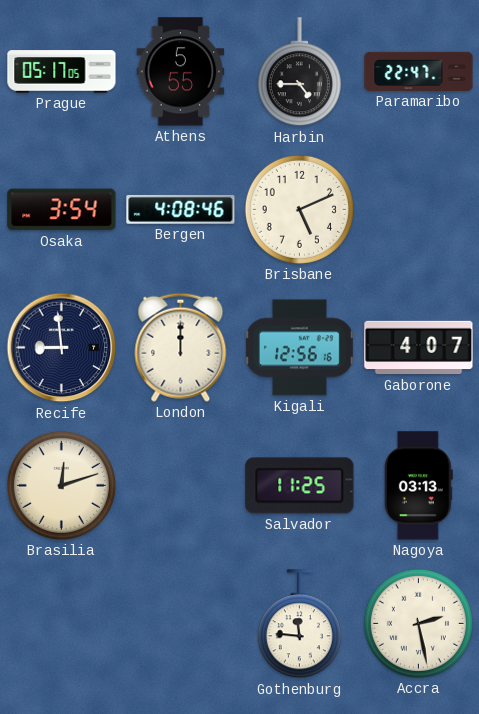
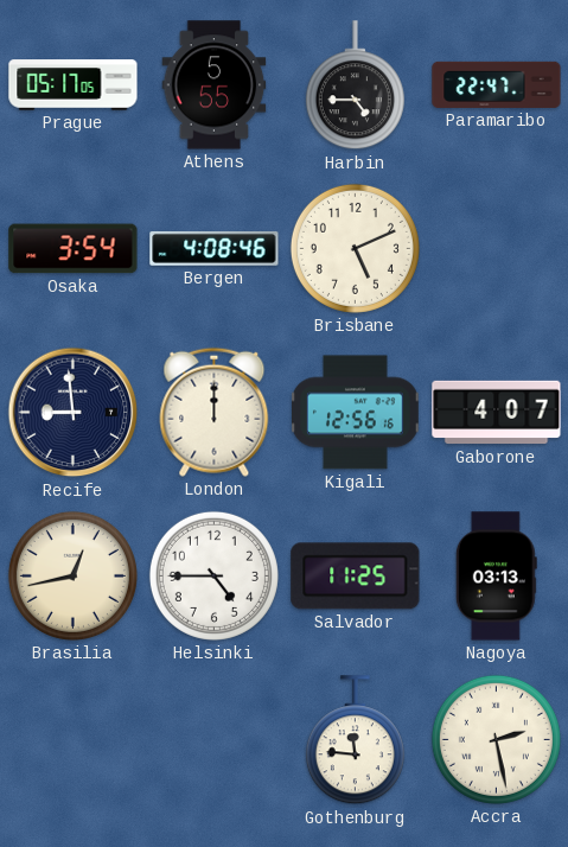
Brasilia: 12:12 -> 12:43
Helsinki: none -> 4:45
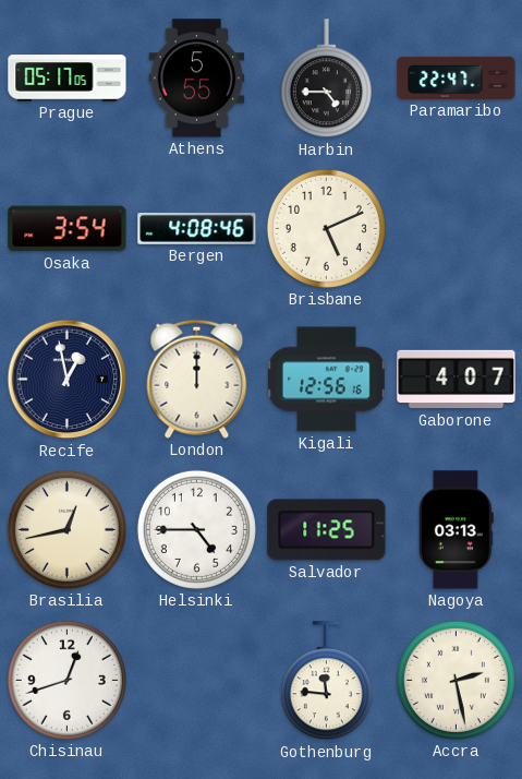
Recife: 8:59 -> 12:58
Chisinau: none -> 12:42
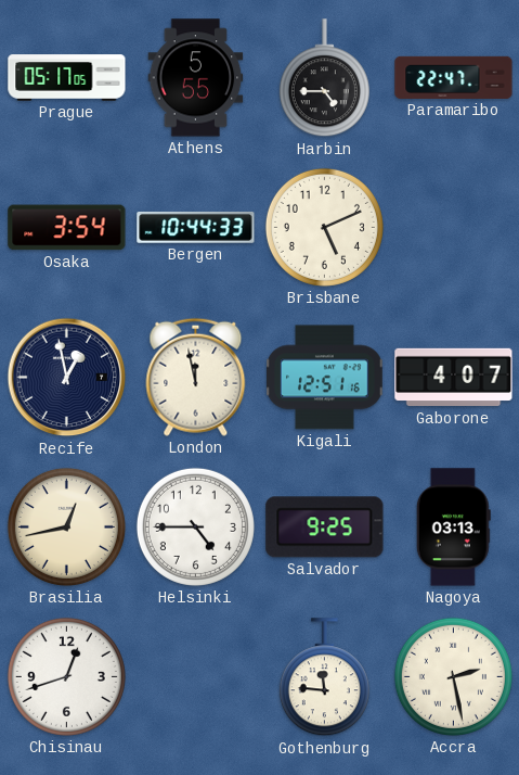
Bergen: 4:08 -> 10:44
London: 12:00 -> 11:58
Kigali: 12:56 -> 12:51
Salvador: 11:25 -> 9:25
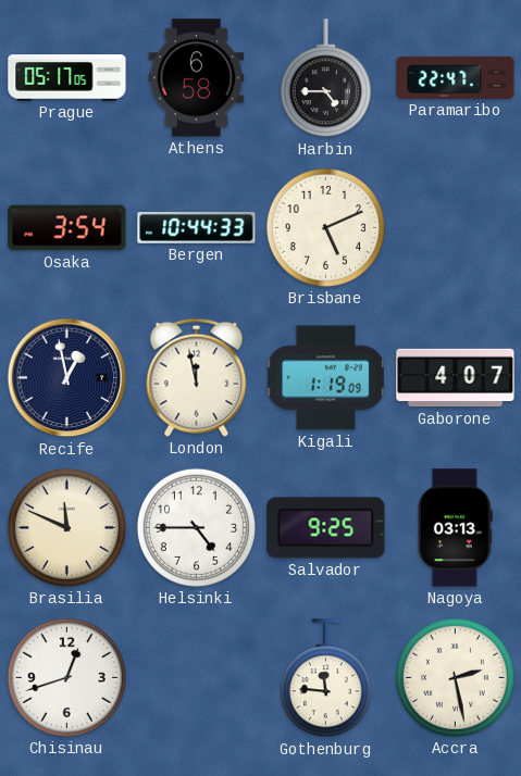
Athens: 5:55 -> 6:58
Kigali: 12:51 -> 1:19
Brasilia: 12:43 -> 11:49
